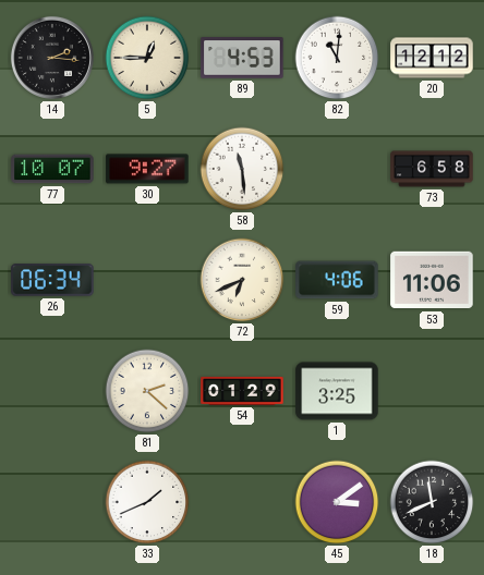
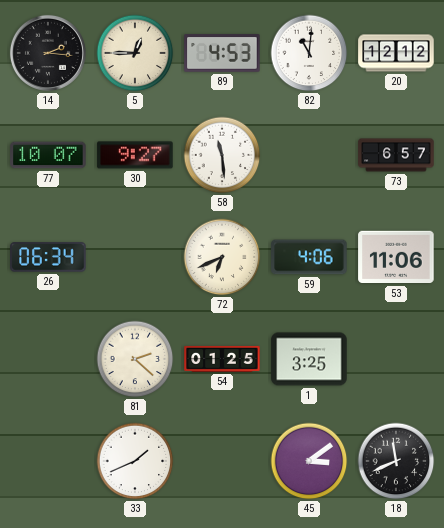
73: 6:58 -> 6:57
54: 01:29 -> 01:25
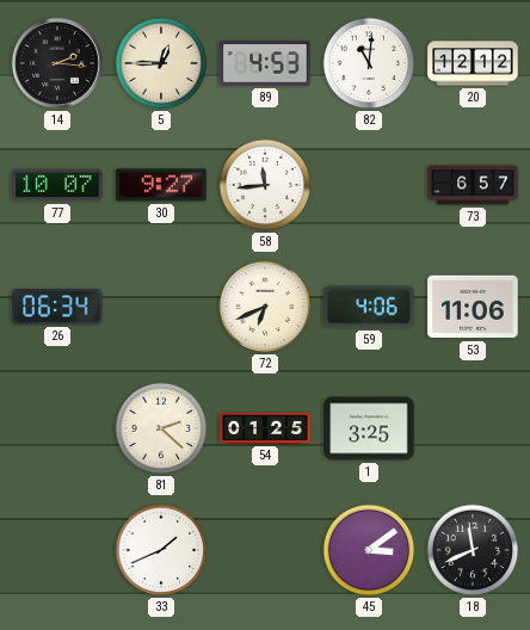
58: 11:29 -> 11:44
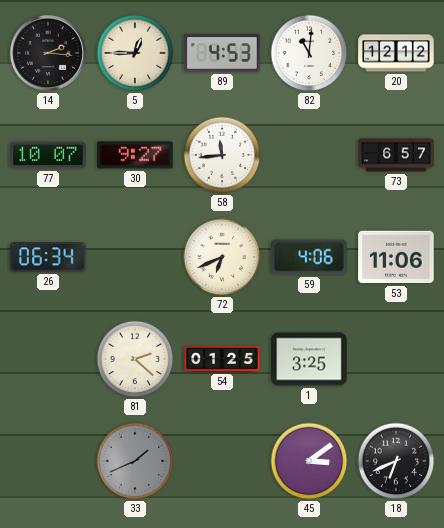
33 dial: white -> grey
18: 11:41 -> 6:41
